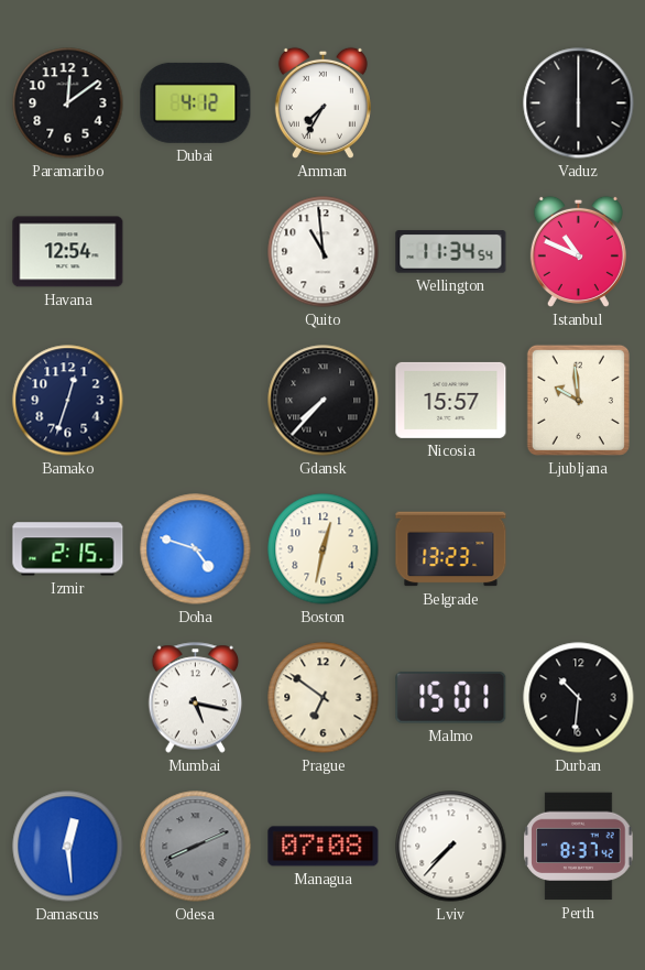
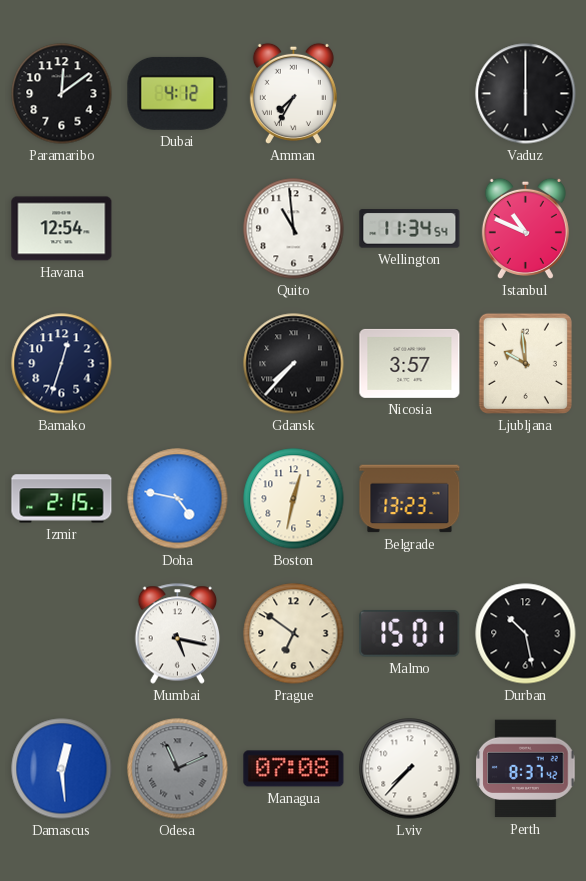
Nicosia: 15:57 -> 3:57
Doha: 4:48 -> 4:47
Durban: 10:31 -> 10:28
Odesa: 8:11 -> 11:11
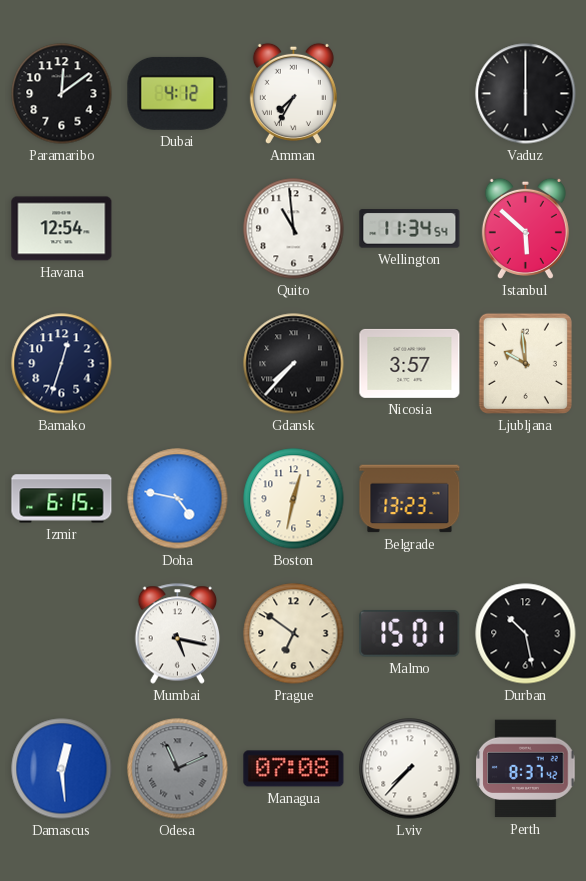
Istanbul: 10:49 -> 5:52
Izmir: 2:15 -> 6:15
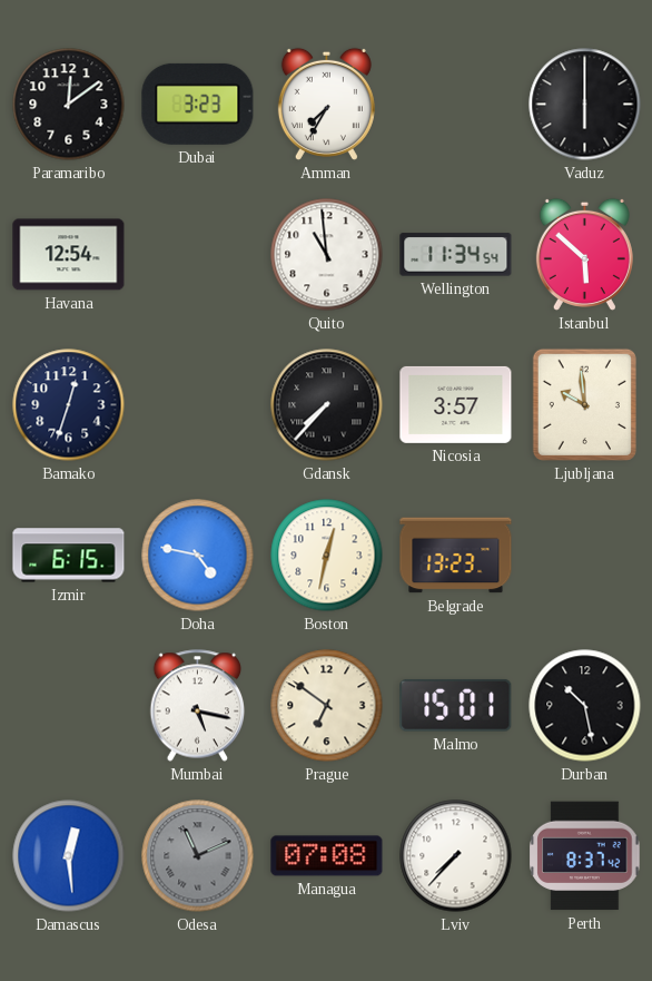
Dubai: 4:12 -> 3:23
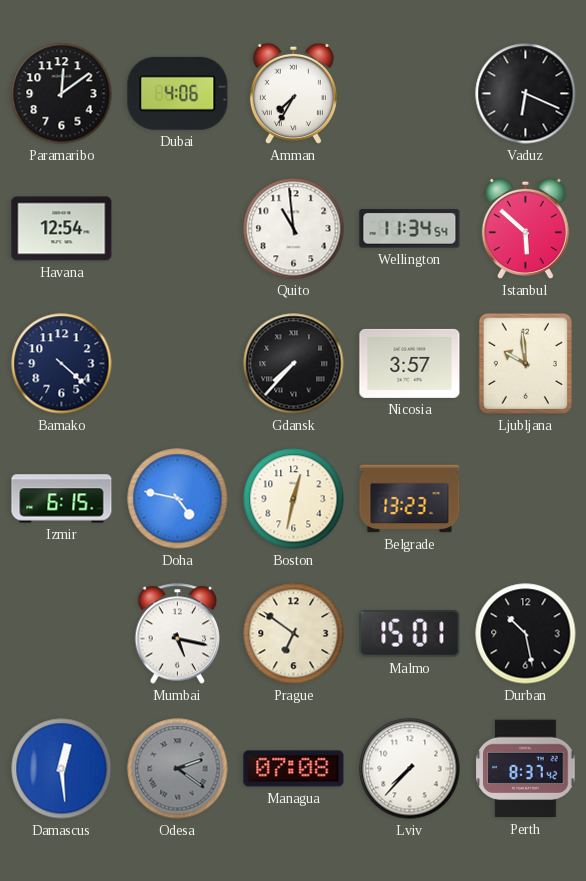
Dubai: 3:23 -> 4:06
Vaduz: 6:00 -> 6:19
Bamako: 12:33 -> 4:22
Odesa: 11:11 -> 2:21
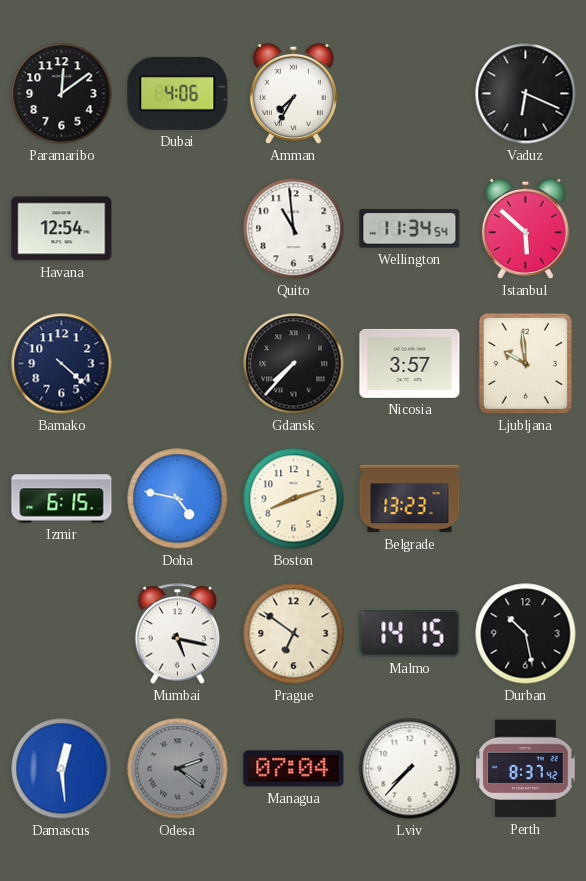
Boston: 12:32 -> 8:12
Malmo: 15:01 -> 14:15
Managua: 07:08 -> 07:04
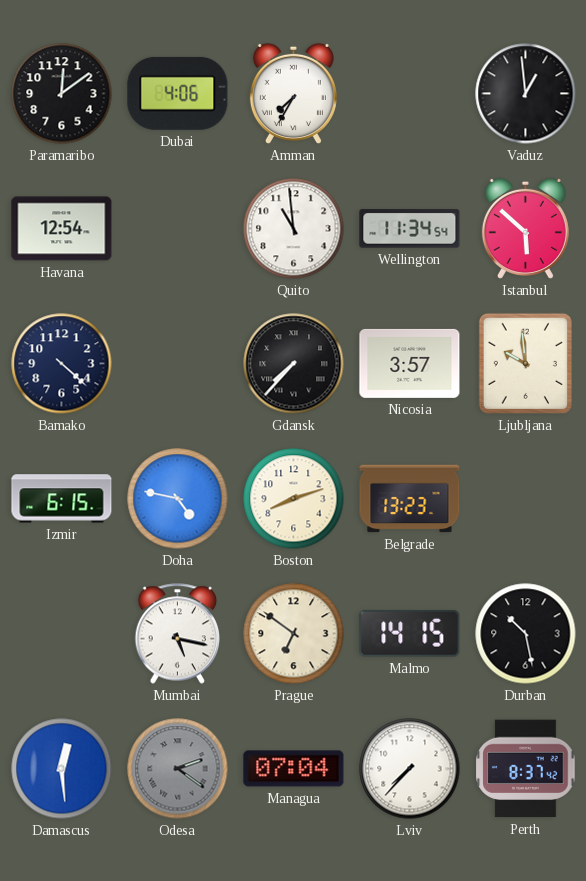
Vaduz: 6:19 -> 12:59
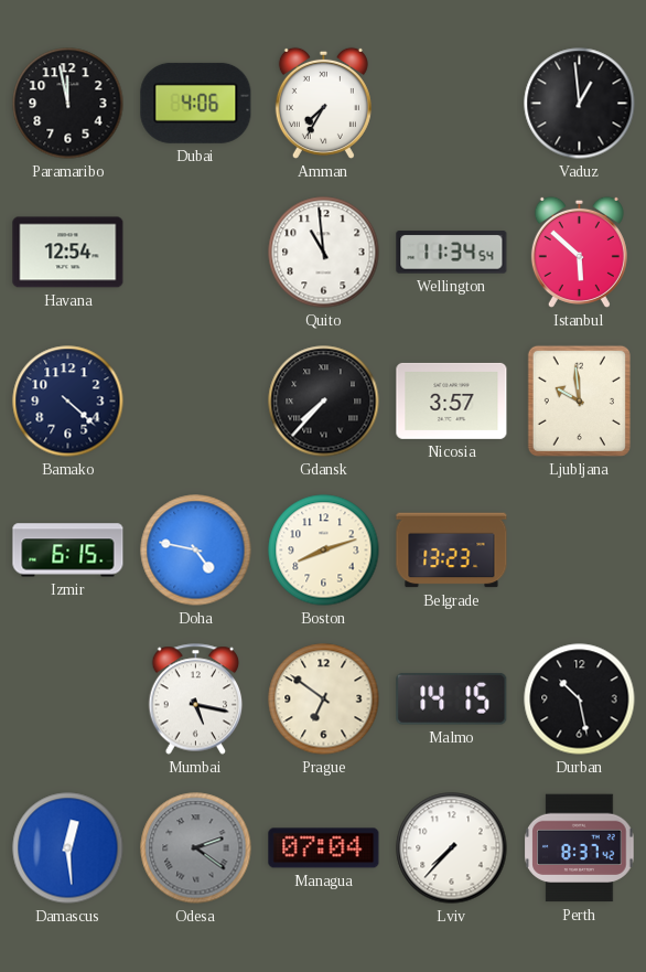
Paramaribo: 12:09 -> 11:58
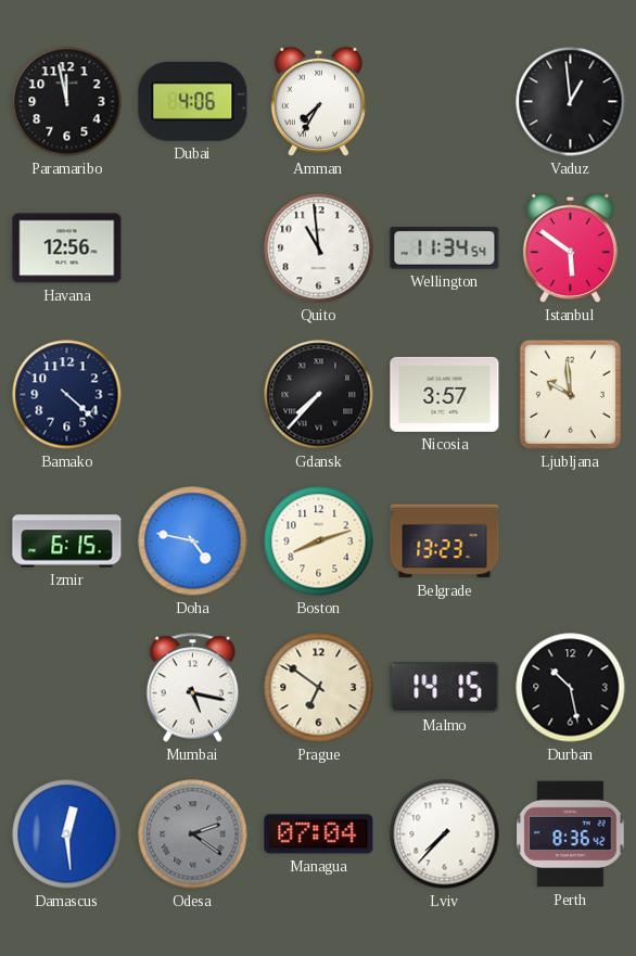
Havana: 12:54 -> 12:56
Istanbul: 5:52 -> 5:51
Perth: 8:37 -> 8:36
